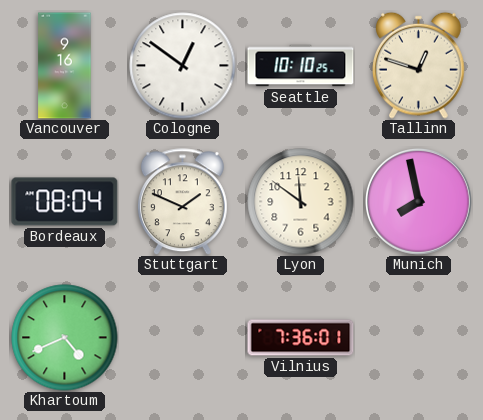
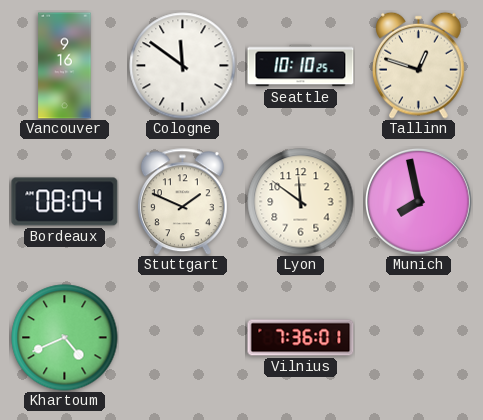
Cologne: 12:51 -> 11:51
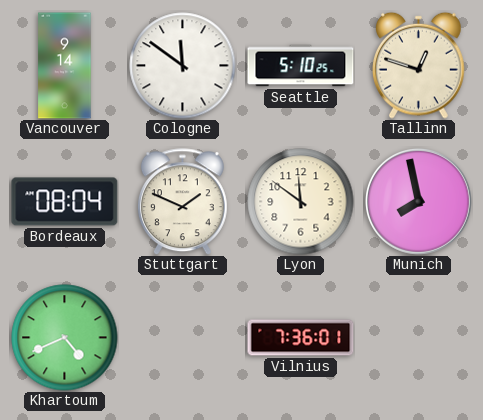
Vancouver: 9:16 -> 9:14
Seattle: 10:10 -> 5:10
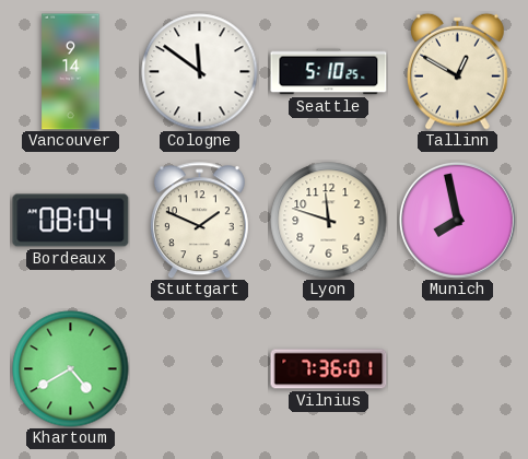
Tallinn: 12:48 -> 12:50
Lyon: 11:51 -> 11:48
Khartoum: 4:41 -> 4:40
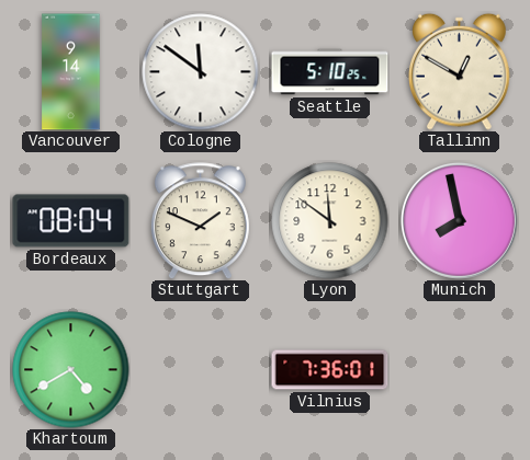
Lyon: 11:48 -> 11:51
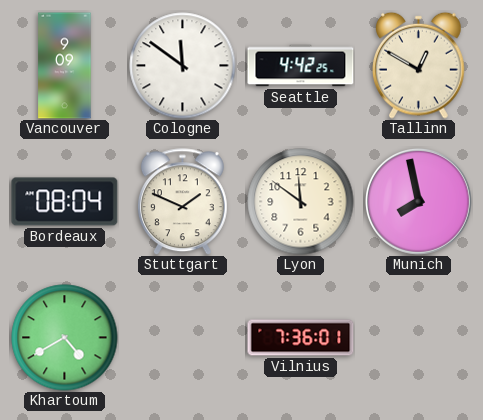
Vancouver: 9:14 -> 9:09
Seattle: 5:10 -> 4:42
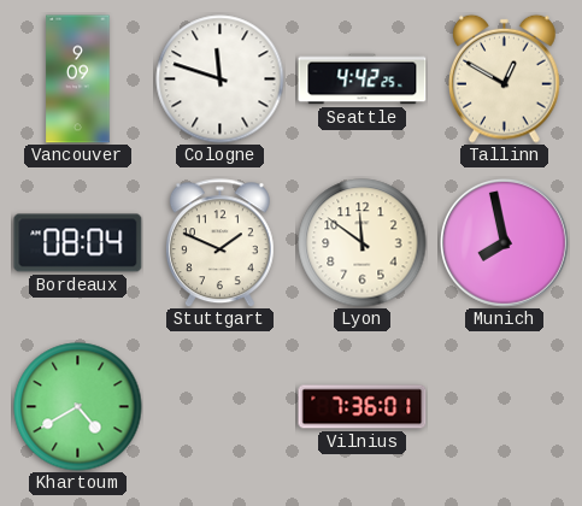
Cologne: 11:51 -> 11:48
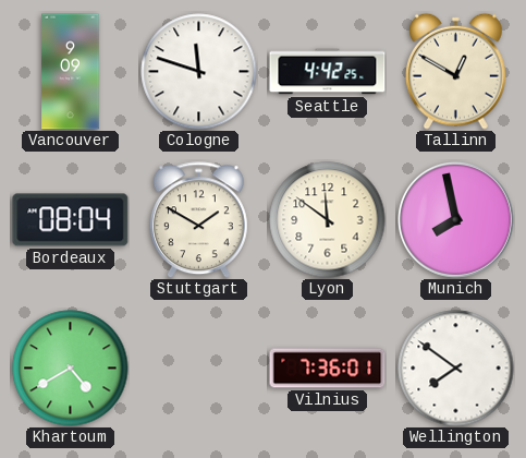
Stuttgart: 1:49 -> 1:50
Wellington: none -> 7:51
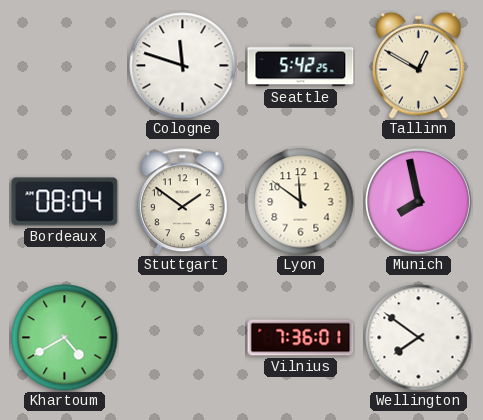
Vancouver: 9:09 -> none
Seattle: 4:42 -> 5:42
Stuttgart: 1:50 -> 1:51
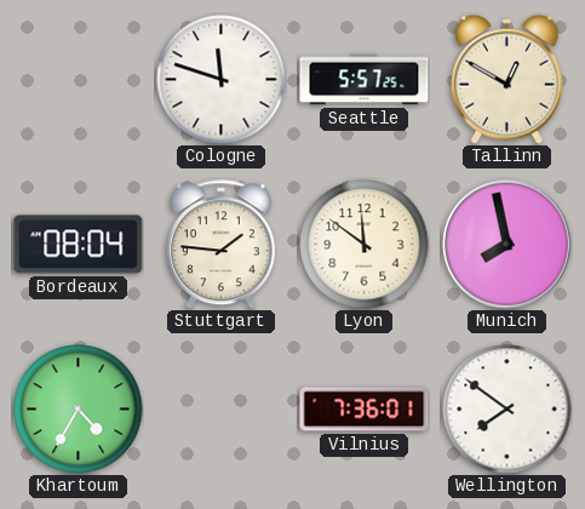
Seattle: 5:42 -> 5:57
Stuttgart: 1:51 -> 1:46
Khartoum: 4:40 -> 4:35
